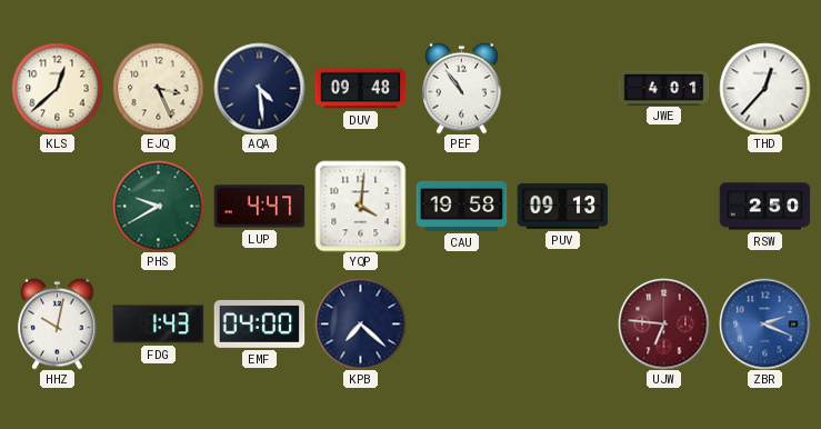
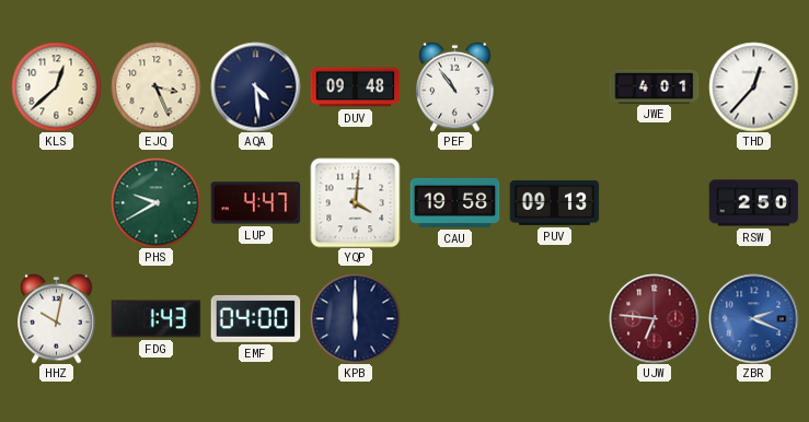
KPB: 7:22 -> 6:00
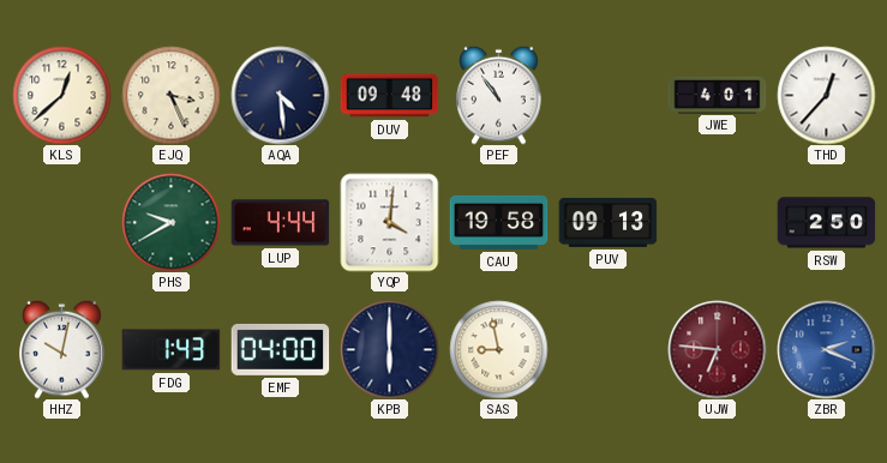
LUP: 4:47 -> 4:44
SAS: none -> 8:58
